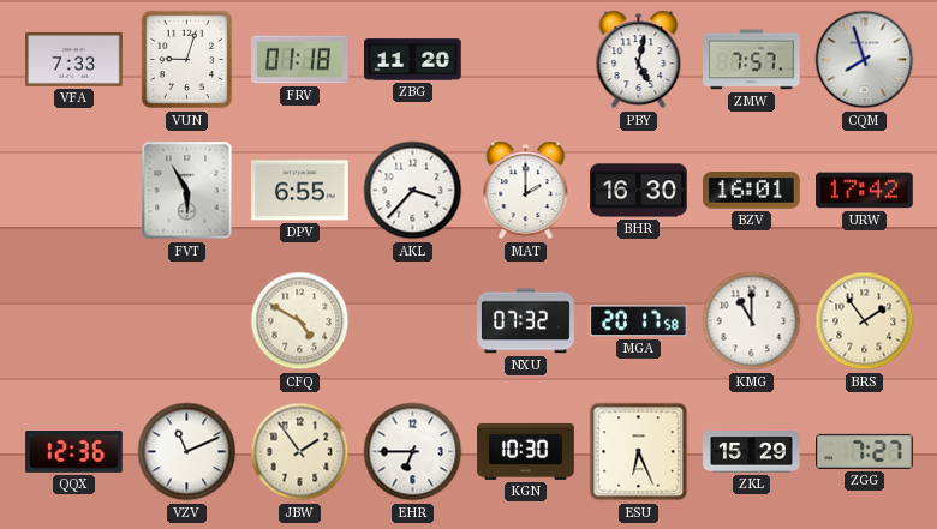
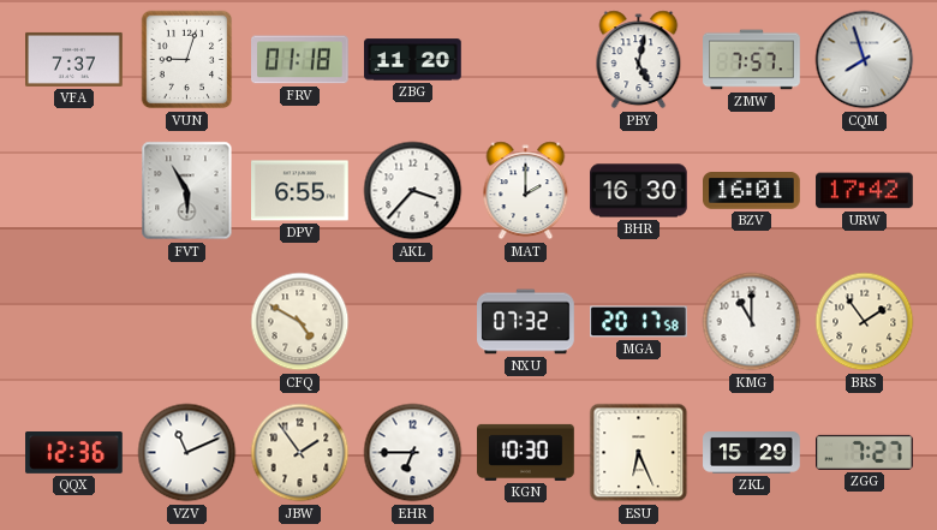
VFA: 7:33 -> 7:37
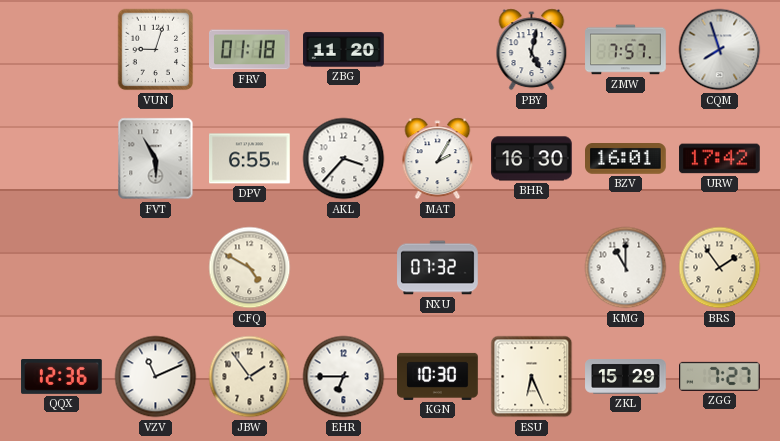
VFA: 7:37 -> none
MAT: 2:00 -> 2:05
MGA: 20:17 -> none
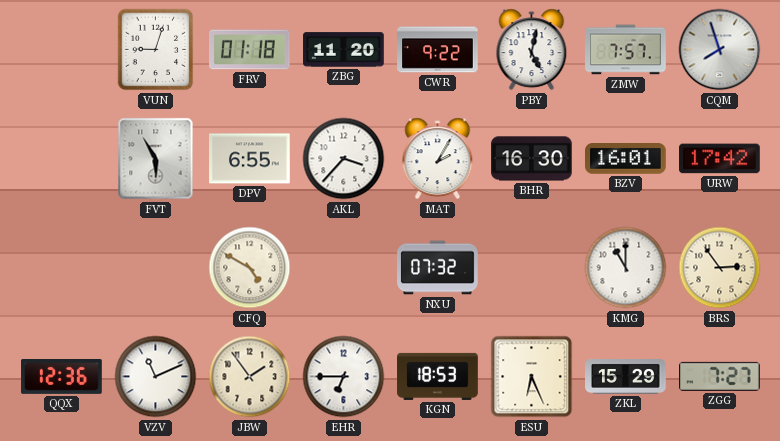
CWR: none -> 9:22
BRS: 1:54 -> 2:54
KGN: 10:30 -> 18:53
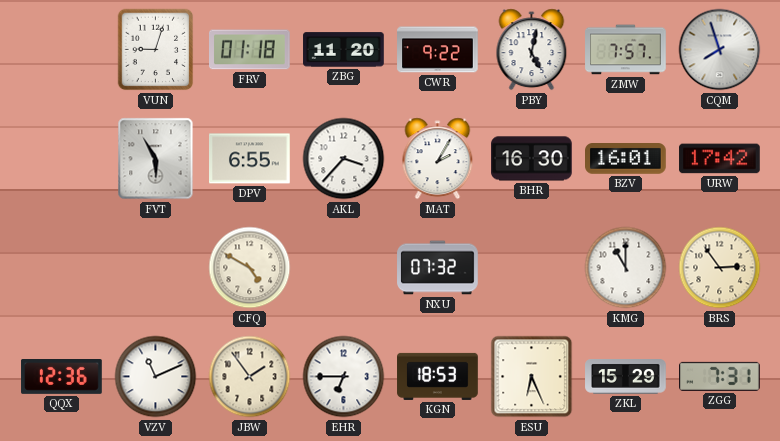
ZGG: 7:27 -> 7:31
